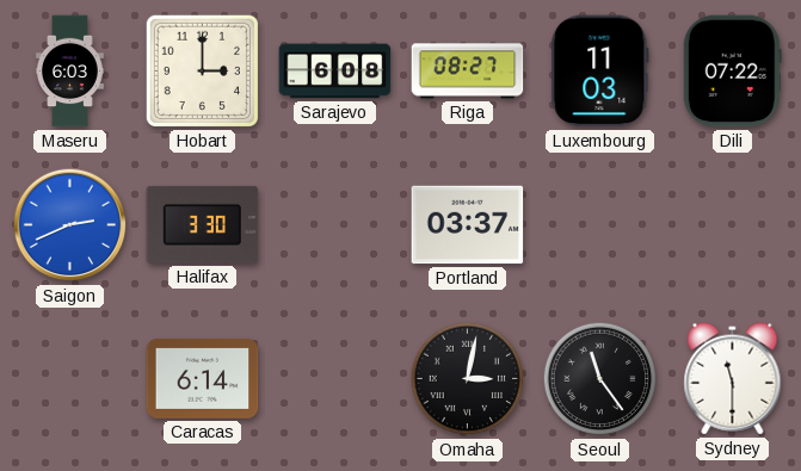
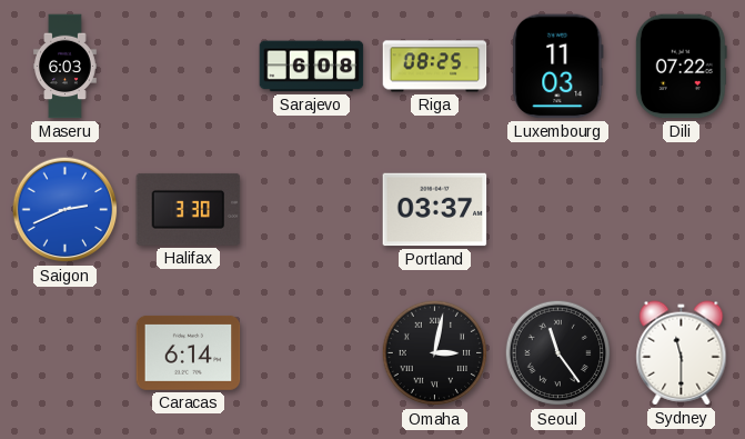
Hobart: 3:00 -> none
Riga: 08:27 -> 08:25
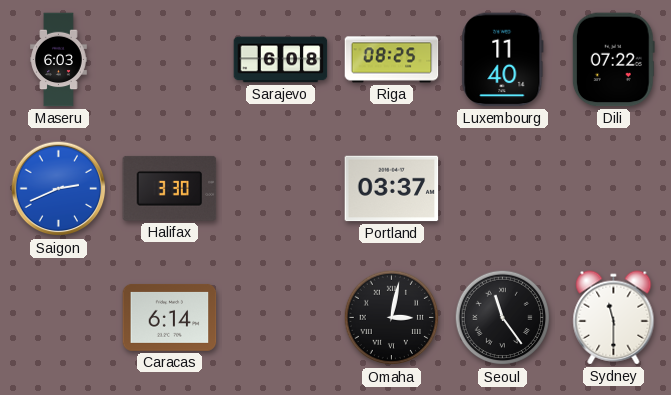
Luxembourg: 11:03 -> 11:40
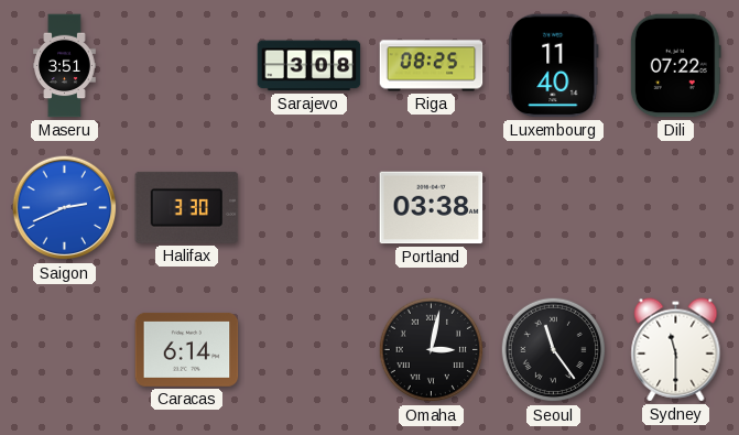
Maseru: 6:03 -> 3:51
Sarajevo: 6:08 -> 3:08
Portland: 03:37 -> 03:38
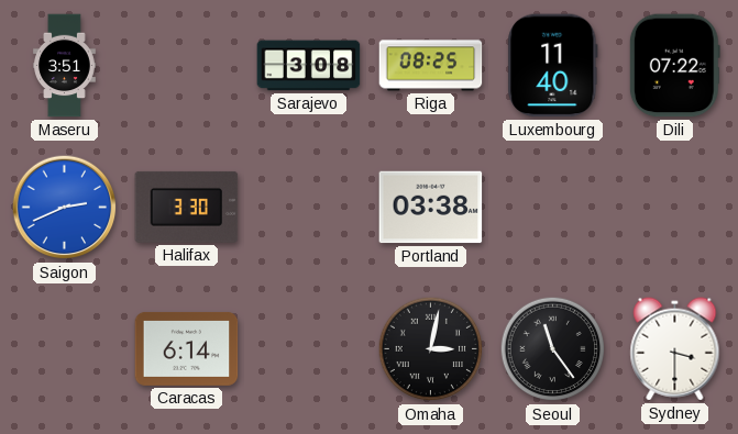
Sydney: 11:30 -> 3:30
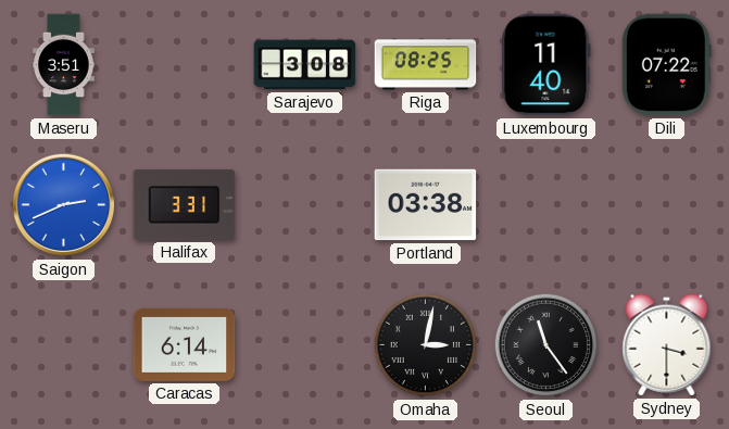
Halifax: 3:30 -> 3:31
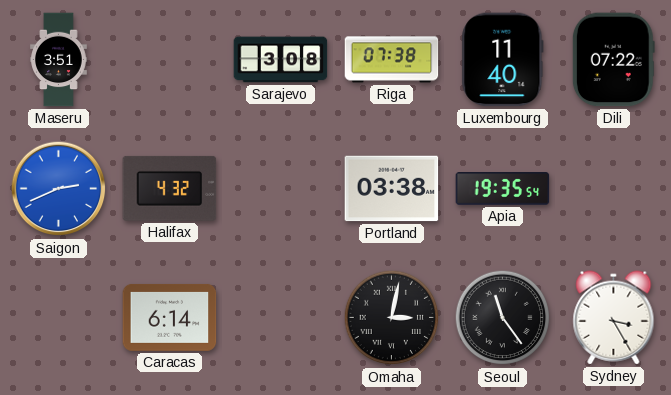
Riga: 08:25 -> 07:38
Halifax: 3:31 -> 4:32
Apia: none -> 19:35
Sydney: 3:30 -> 3:25
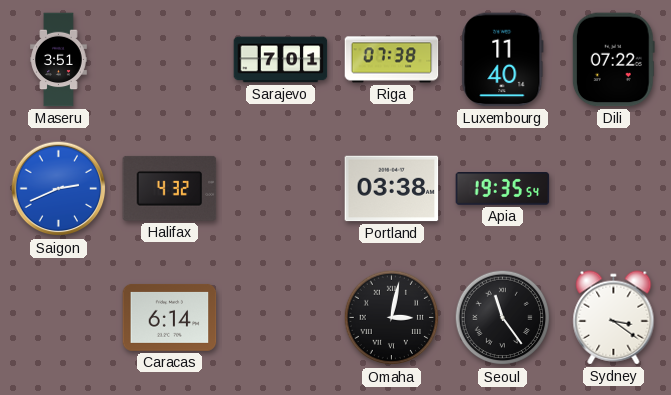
Sarajevo: 3:08 -> 7:01
Sydney: 3:25 -> 3:21
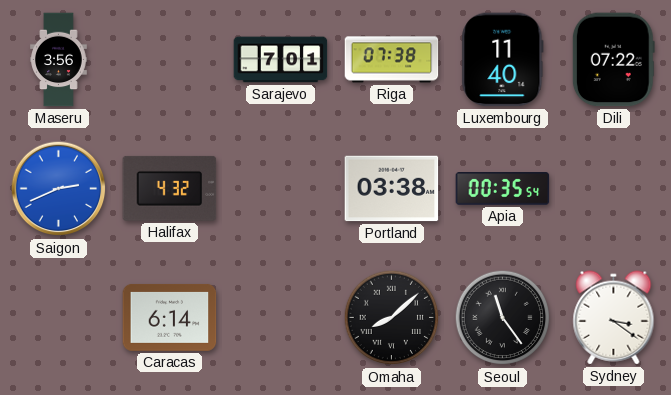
Maseru: 3:51 -> 3:56
Apia: 19:35 -> 00:35
Omaha: 3:02 -> 8:08
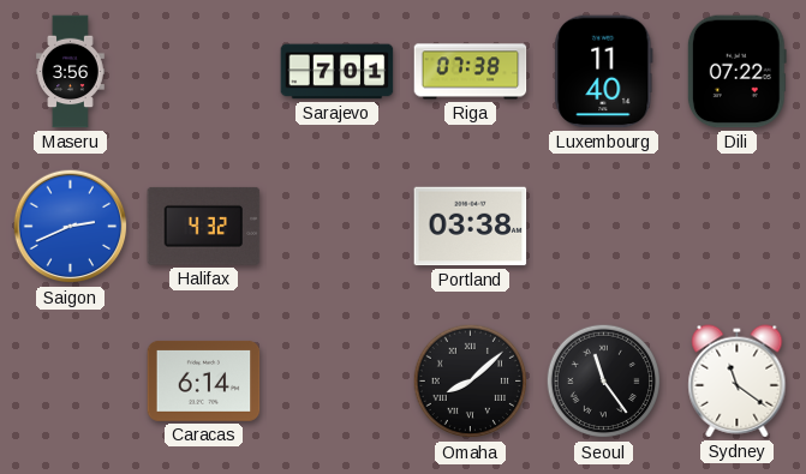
Apia: 00:35 -> none
Sydney: 3:21 -> 11:21
